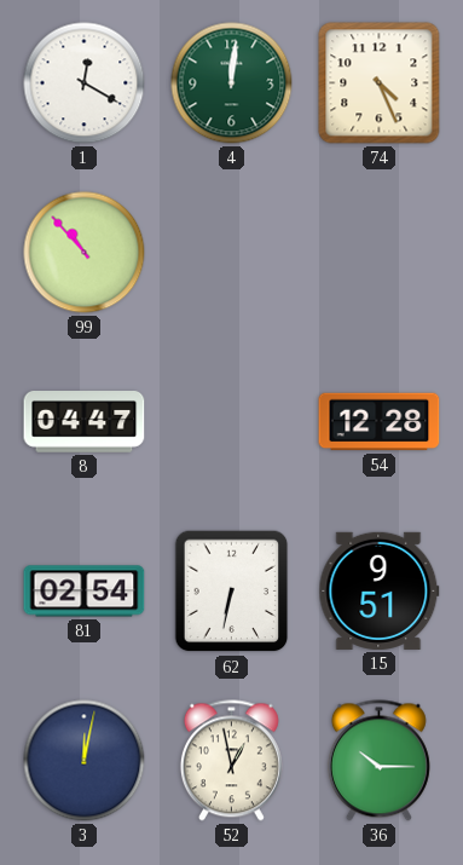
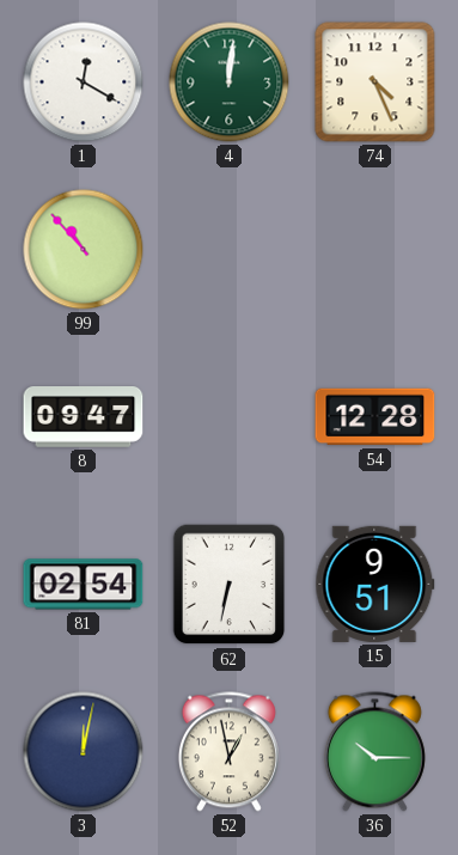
8: 04:47 -> 09:47
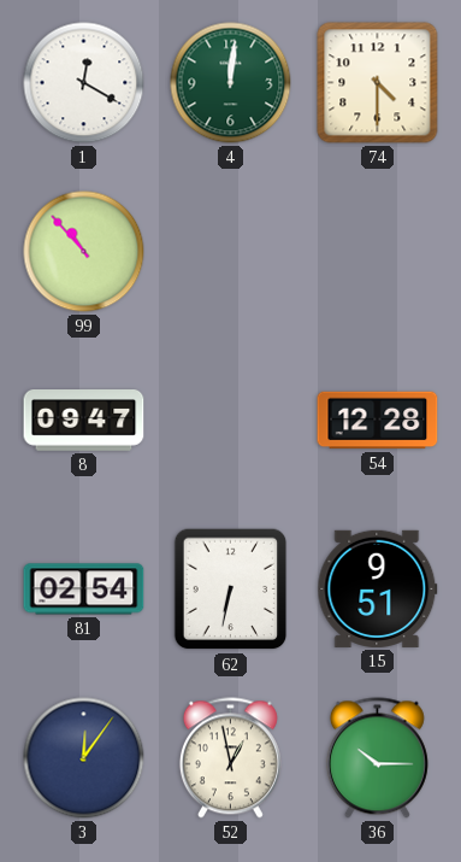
74: 4:26 -> 4:30
3: 12:02 -> 12:06
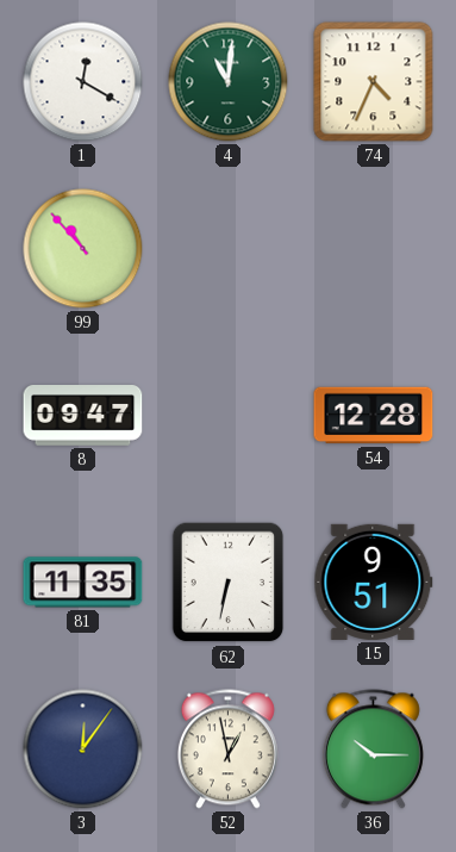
4: 12:01 -> 11:01
74: 4:30 -> 4:34
81: 02:54 -> 11:35
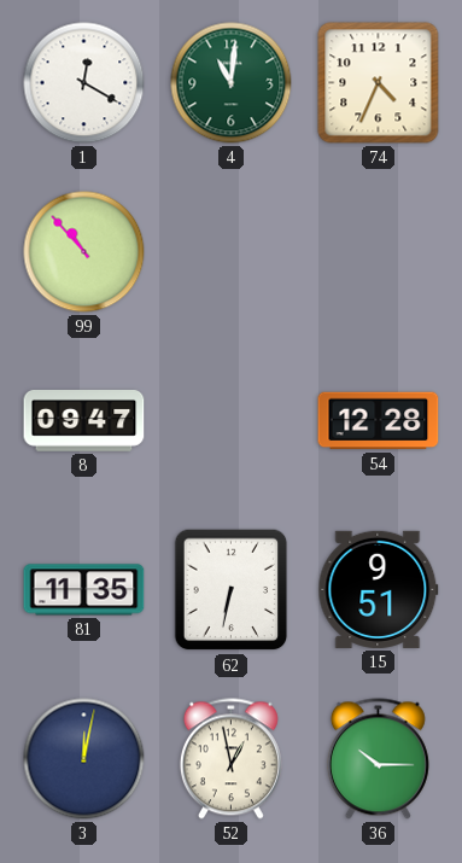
3: 12:06 -> 12:02
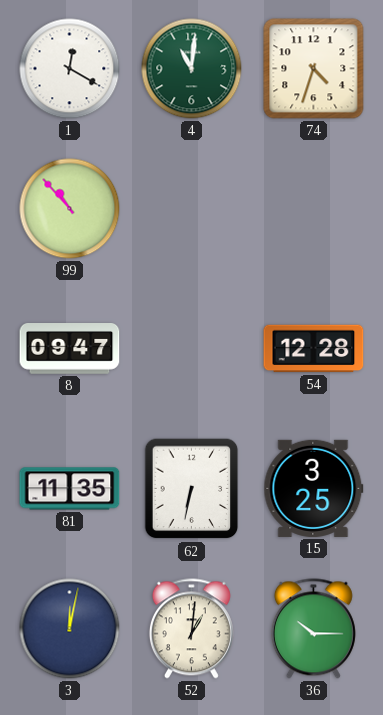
74: 4:34 -> 4:33
15: 9:51 -> 3:25
52: 12:58 -> 1:01
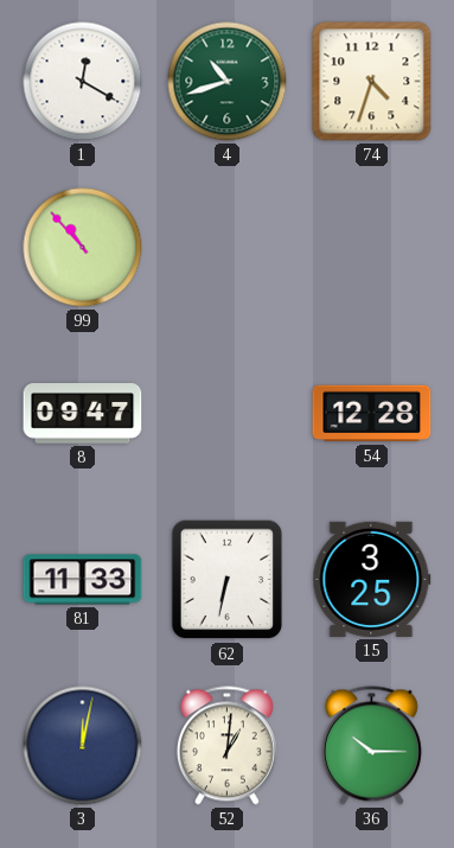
4: 11:01 -> 10:42
81: 11:35 -> 11:33
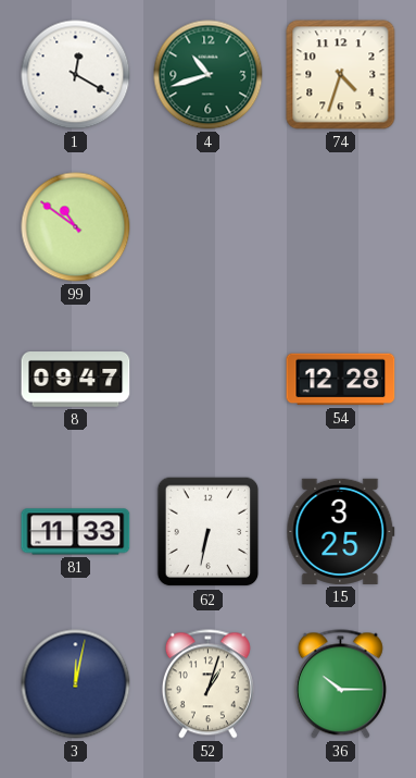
99: 10:53 -> 10:51
52: 1:01 -> 1:03
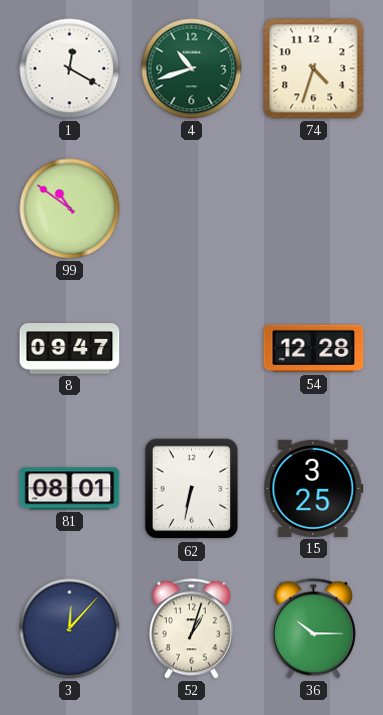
81: 11:33 -> 08:01
3: 12:02 -> 12:07
